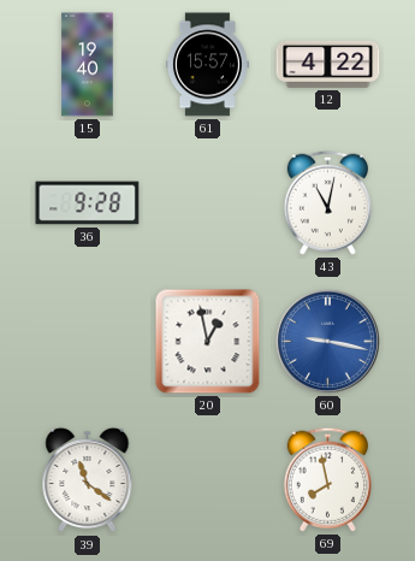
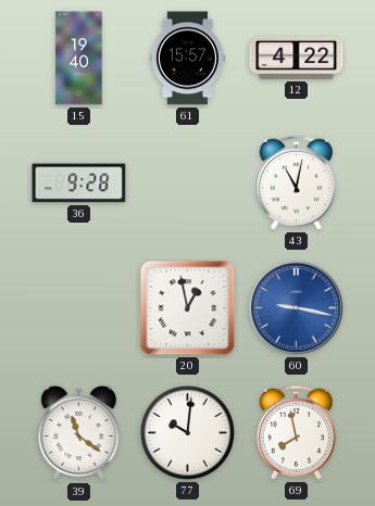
77: none -> 10:01
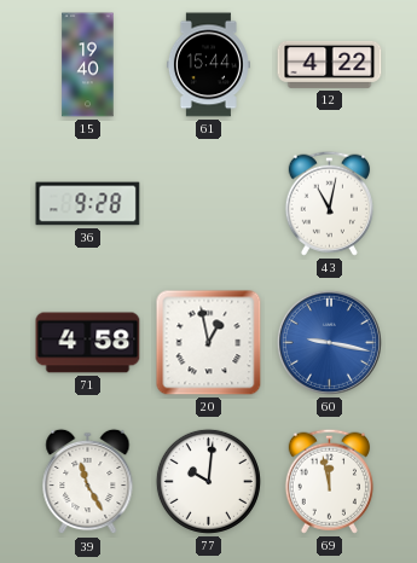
61: 15:57 -> 15:44
71: none -> 4:58
39: 11:21 -> 11:25
69: 7:58 -> 11:58
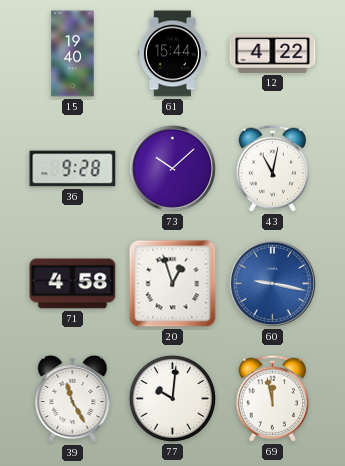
73: none -> 10:08
20: 12:58 -> 12:57
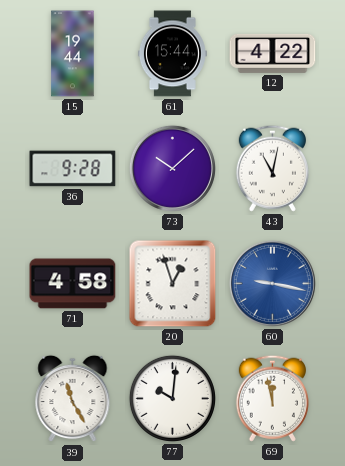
15: 19:40 -> 19:44
